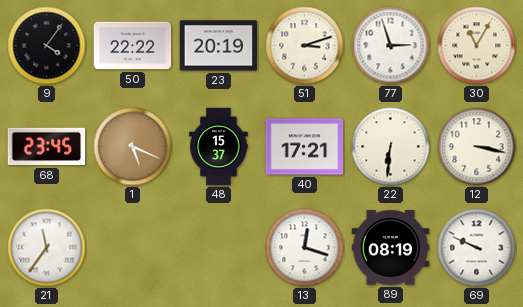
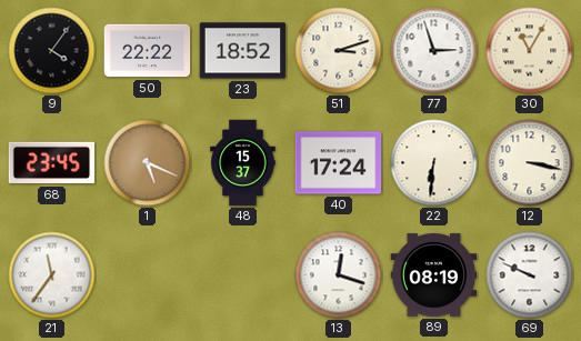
23: 20:19 -> 18:52
40: 17:21 -> 17:24
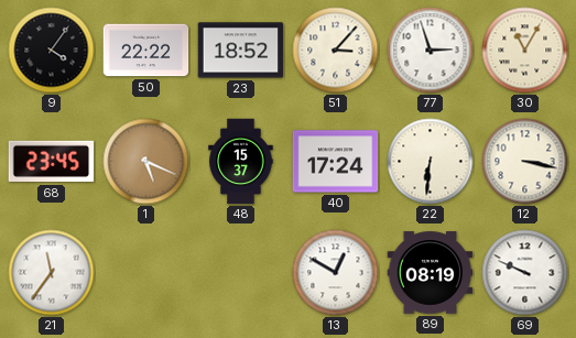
51: 3:12 -> 3:07
13: 12:18 -> 12:50
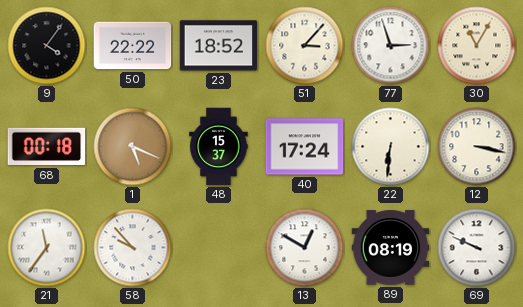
68: 23:45 -> 00:18
58: none -> 9:53
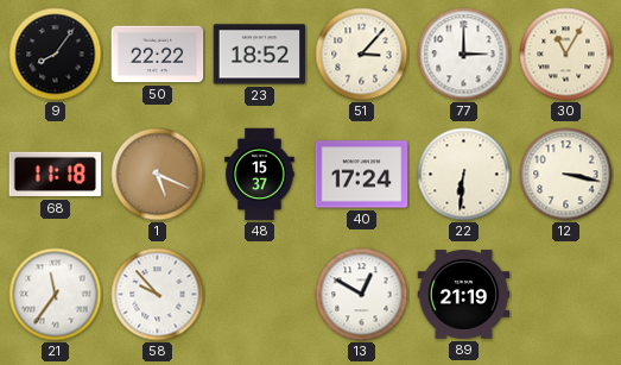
9: 4:06 -> 8:06
77: 2:57 -> 3:00
68: 00:18 -> 11:18
89: 08:19 -> 21:19
69: 9:49 -> none
